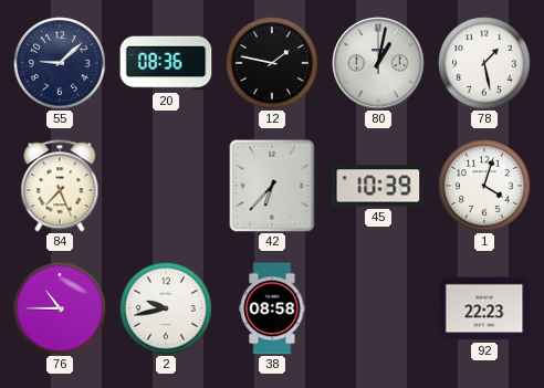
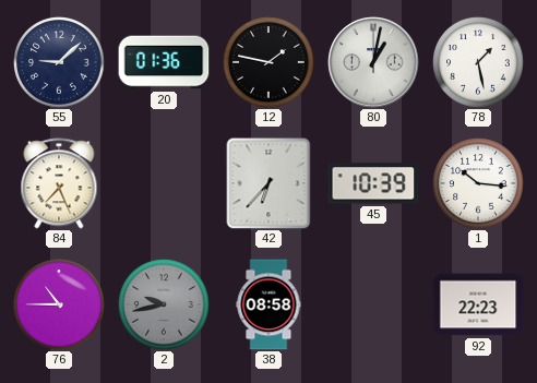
20: 08:36 -> 01:36
1: 4:03 -> 10:16
2 dial: white -> grey
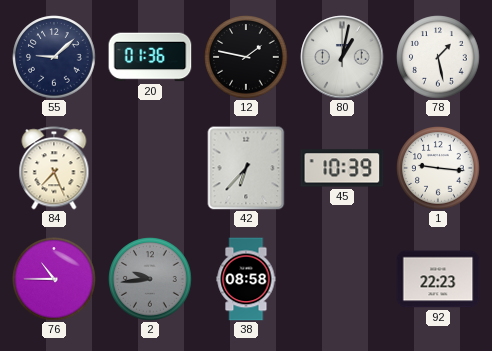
1: 10:16 -> 9:16
2: 9:43 -> 9:44
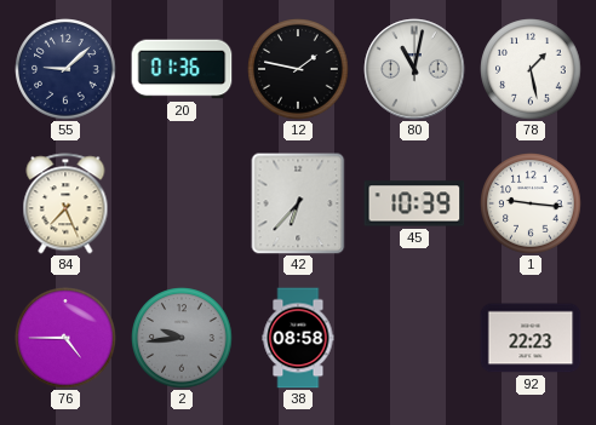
80: 1:02 -> 11:02
76: 10:45 -> 4:45
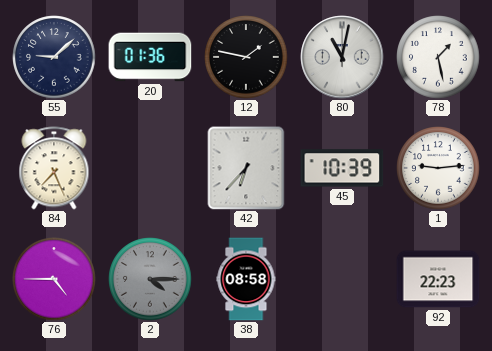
1: 9:16 -> 9:14
2: 9:44 -> 4:15
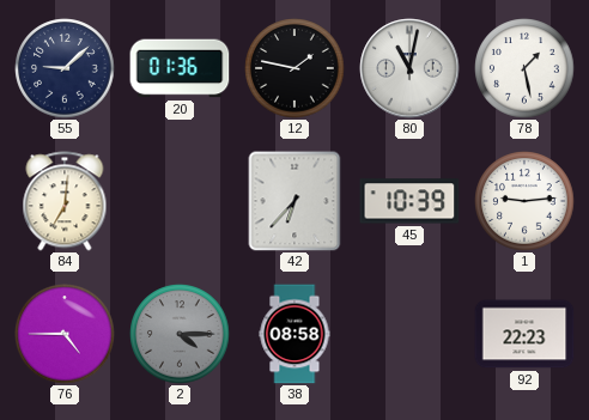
84: 7:26 -> 7:01
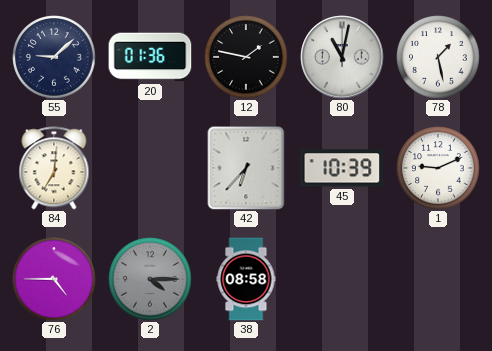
1: 9:14 -> 9:11
92: 22:23 -> none
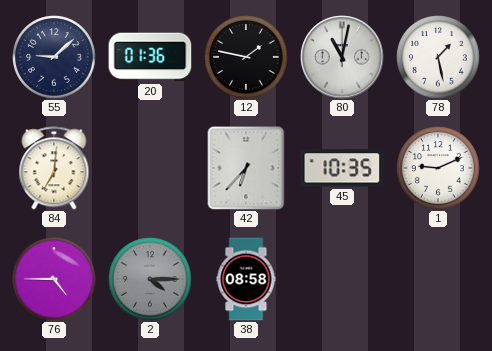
45: 10:39 -> 10:35
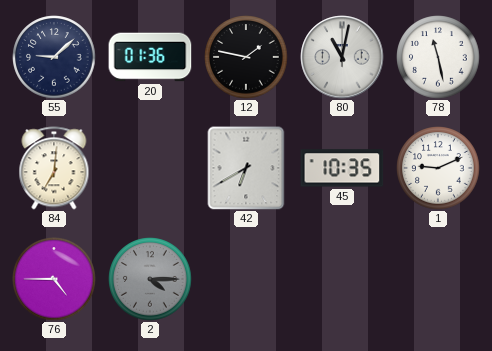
78: 1:28 -> 11:28
42: 6:37 -> 6:40
38: 08:58 -> none
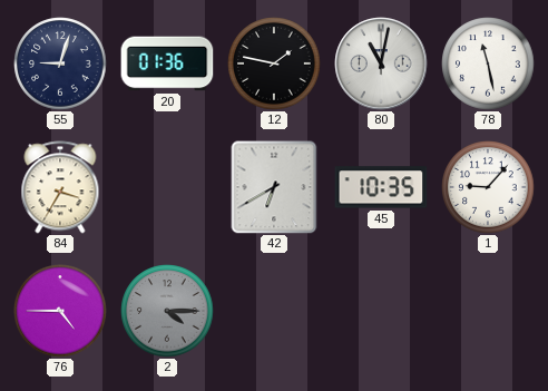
55: 9:08 -> 9:03
84: 7:01 -> 3:35
1: 9:11 -> 9:07
